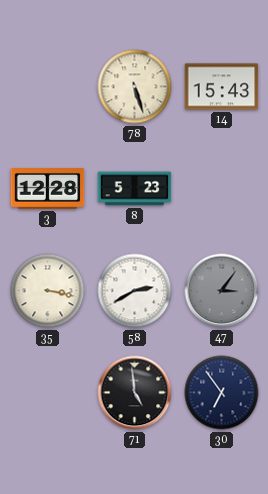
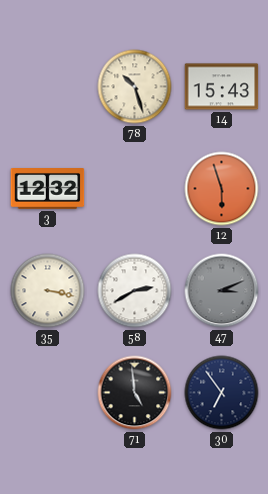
78: 5:27 -> 10:27
3: 12:28 -> 12:32
8: 5:23 -> none
12: none -> 5:57
47: 3:06 -> 3:11
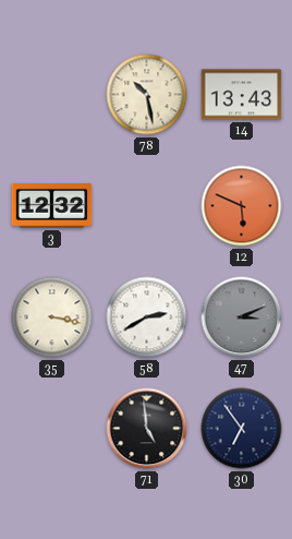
78: 10:27 -> 10:28
14: 15:43 -> 13:43
12: 5:57 -> 5:49
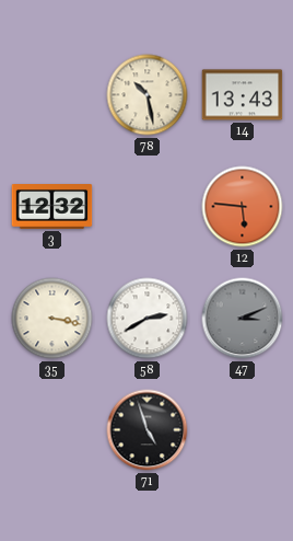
12: 5:49 -> 5:46
71: 4:59 -> 4:57
30: 6:54 -> none
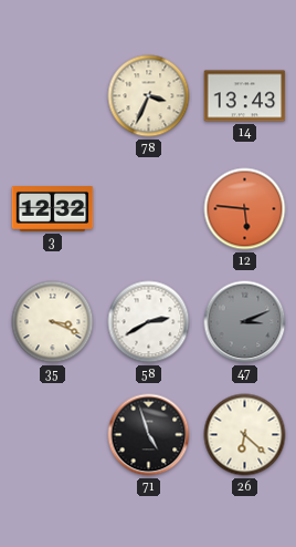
78: 10:28 -> 3:34
35: 3:17 -> 3:19
26: none -> 6:22
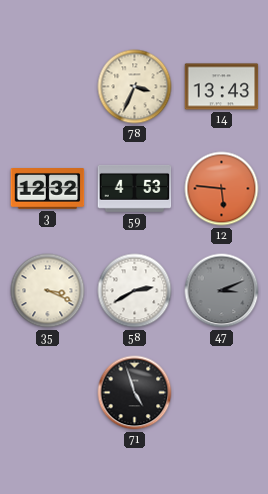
59: none -> 4:53
26: 6:22 -> none
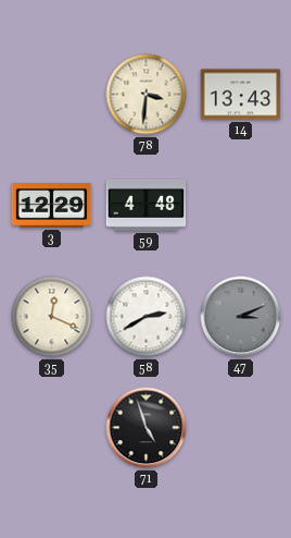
78: 3:34 -> 3:31
3: 12:32 -> 12:29
59: 4:53 -> 4:48
12: 5:46 -> none
35: 3:19 -> 12:19
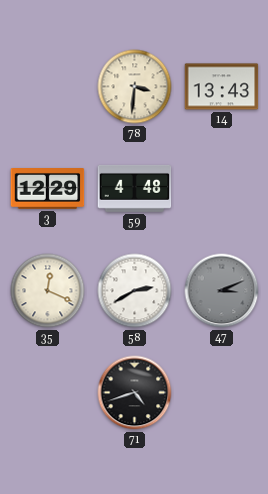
71: 4:57 -> 4:42
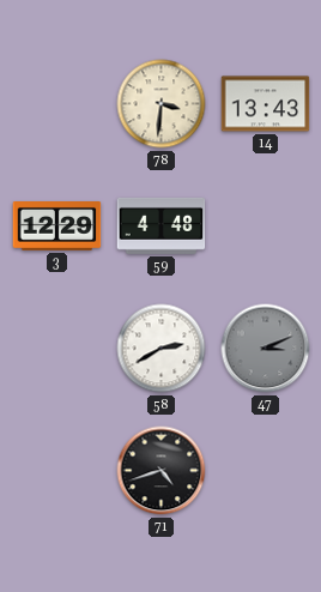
35: 12:19 -> none
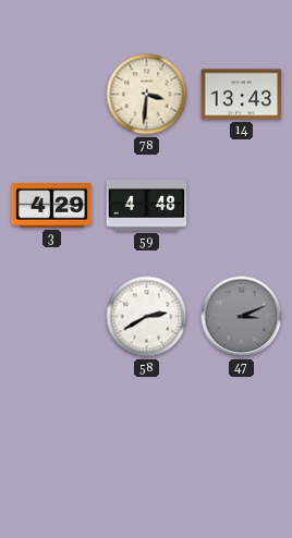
3: 12:29 -> 4:29
71: 4:42 -> none
